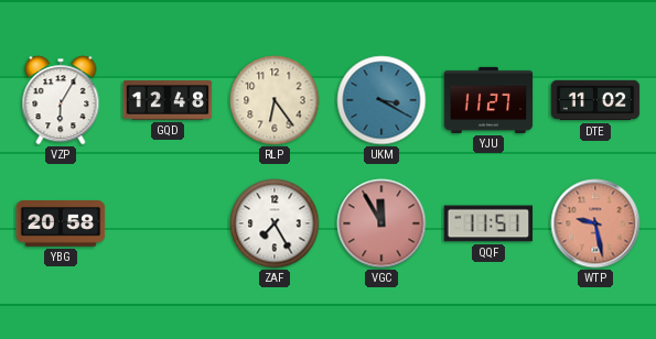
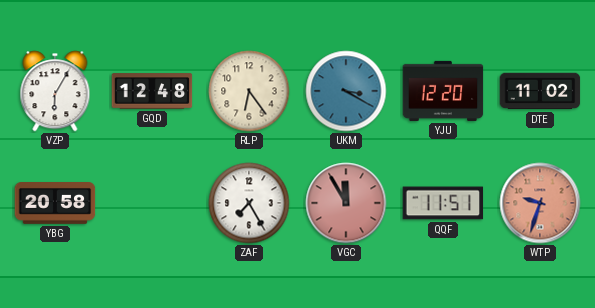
YJU: 11:27 -> 12:20
WTP: 9:28 -> 9:33
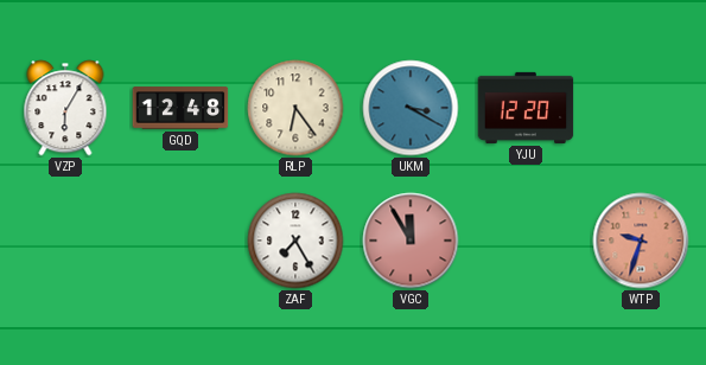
DTE: 11:02 -> none
YBG: 20:58 -> none
QQF: 11:51 -> none
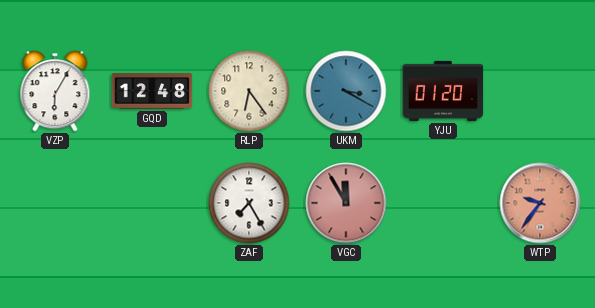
YJU: 12:20 -> 01:20
WTP: 9:33 -> 9:36
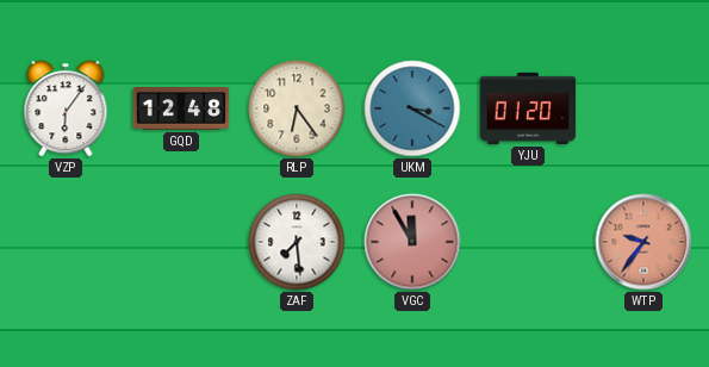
VZP: 6:05 -> 6:06
ZAF: 7:25 -> 7:29
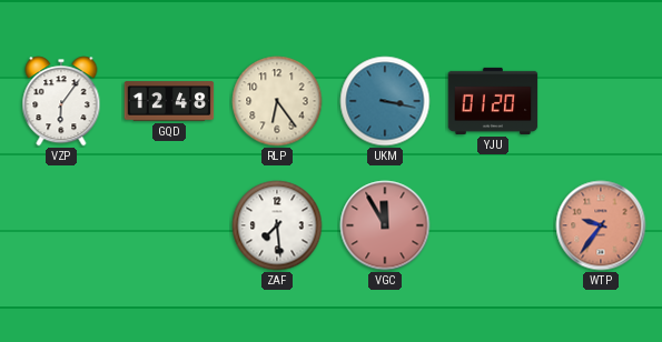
UKM: 3:20 -> 3:17
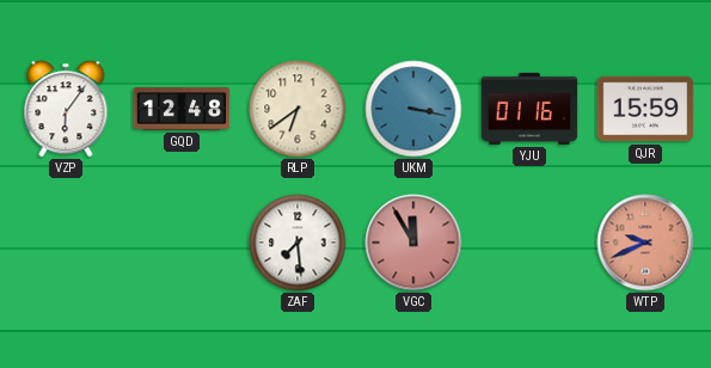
RLP: 6:24 -> 6:39
YJU: 01:20 -> 01:16
QJR: none -> 15:59
WTP: 9:36 -> 9:41
